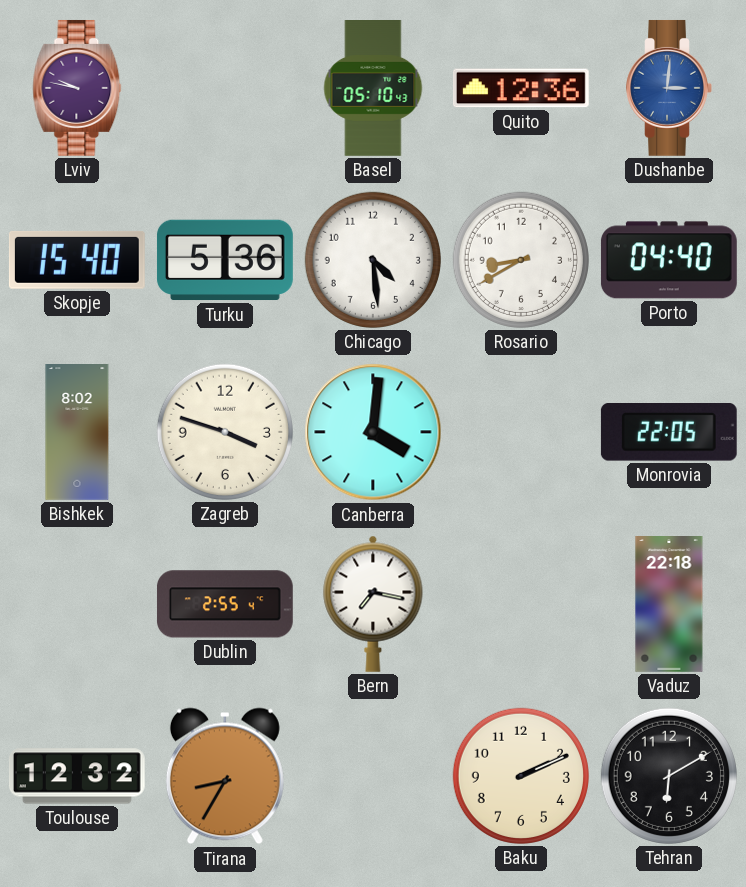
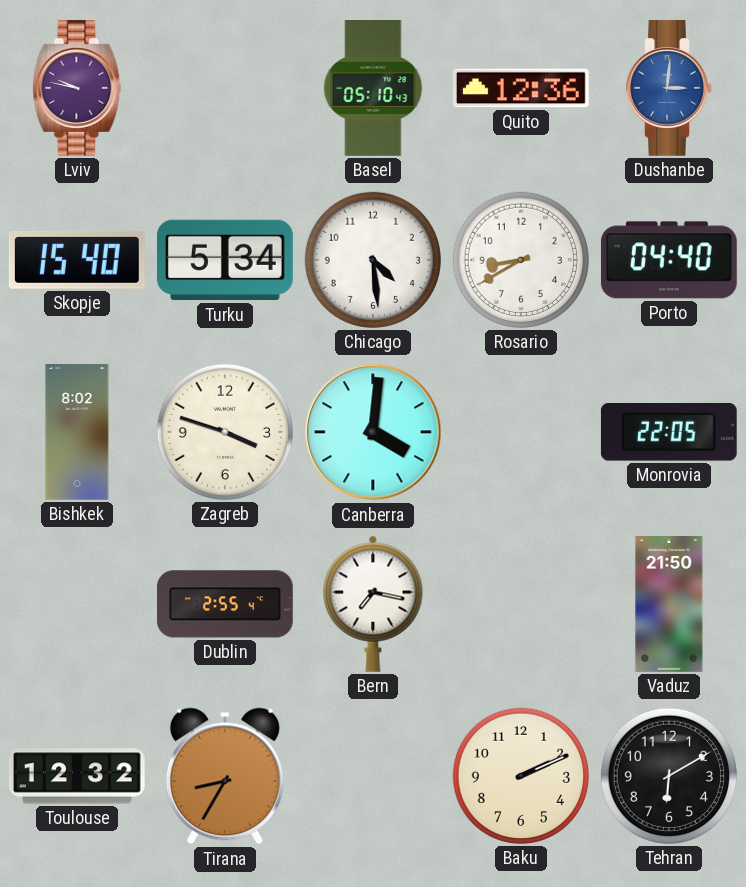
Turku: 5:36 -> 5:34
Vaduz: 22:18 -> 21:50
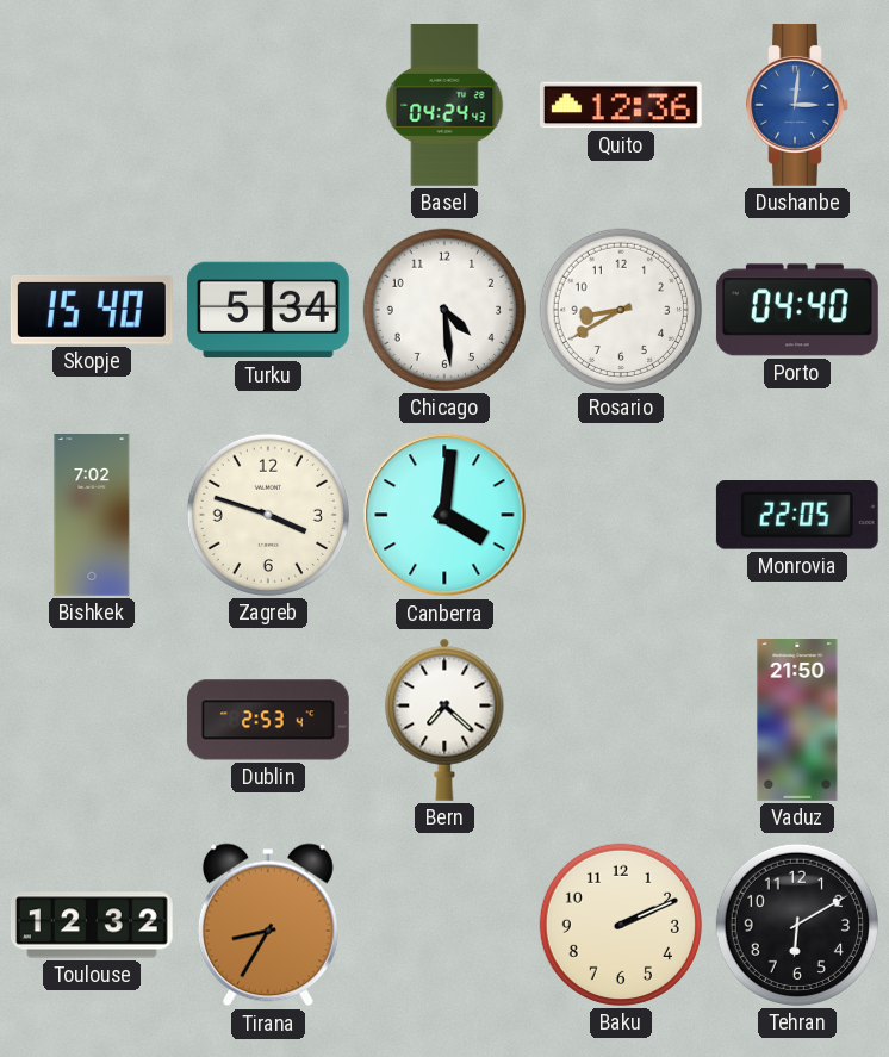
Lviv: 9:47 -> none
Basel: 05:10 -> 04:24
Bishkek: 8:02 -> 7:02
Dublin: 2:55 -> 2:53
Bern: 7:17 -> 7:22
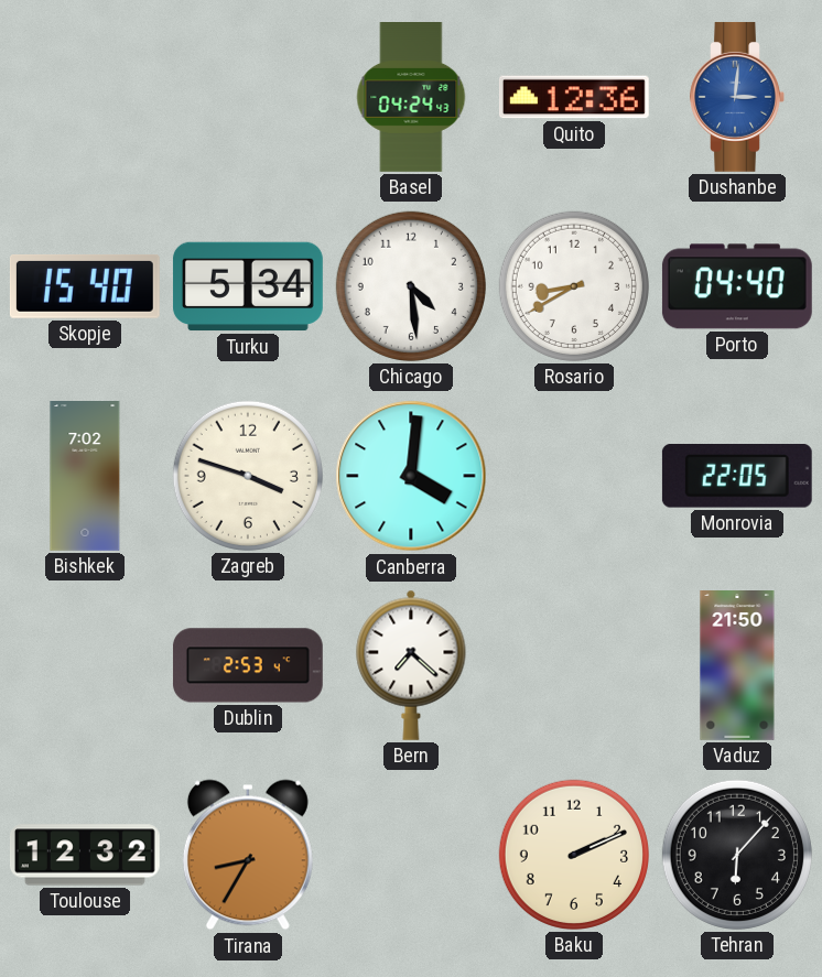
Tehran: 6:10 -> 6:07
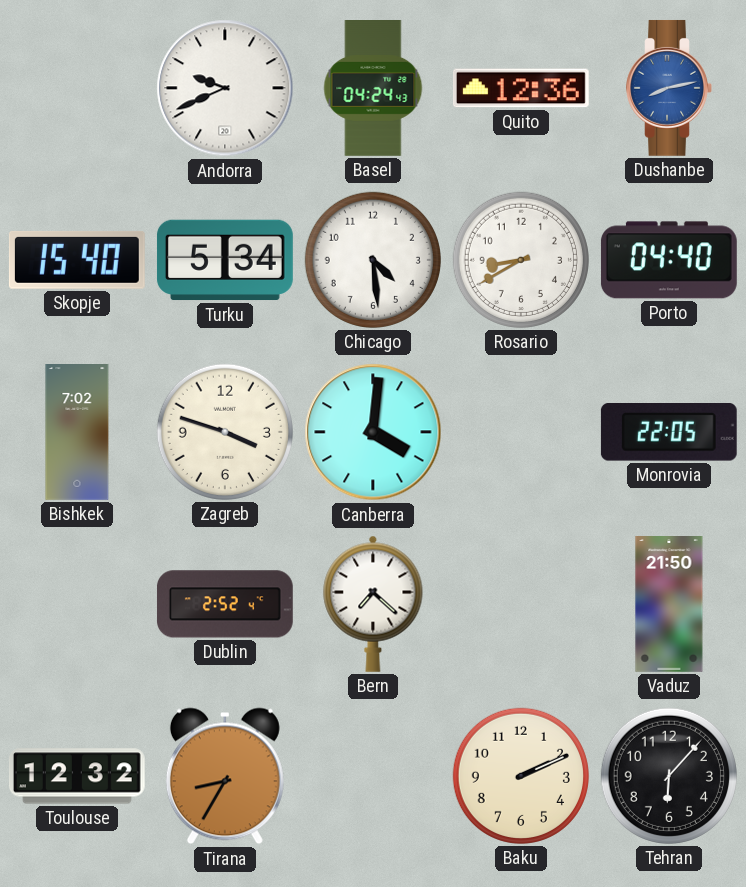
Andorra: none -> 9:41
Dushanbe: 3:01 -> 8:13
Dublin: 2:53 -> 2:52
